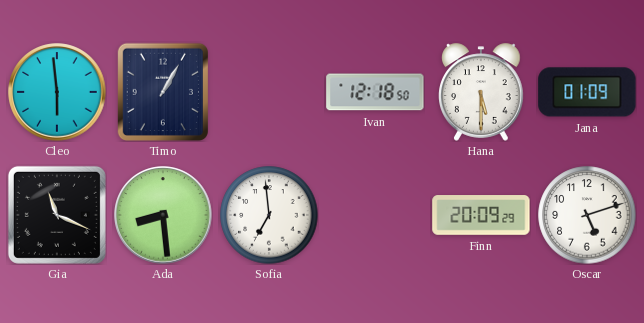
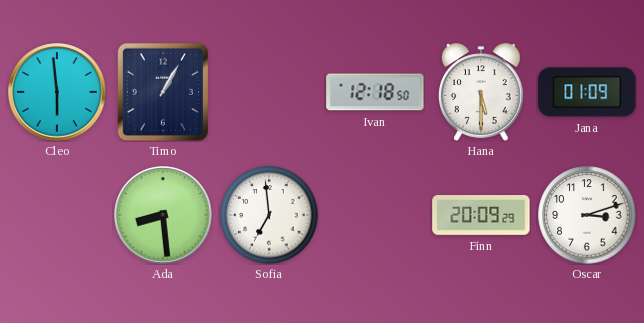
Gia: 11:19 -> none
Oscar: 5:12 -> 3:12
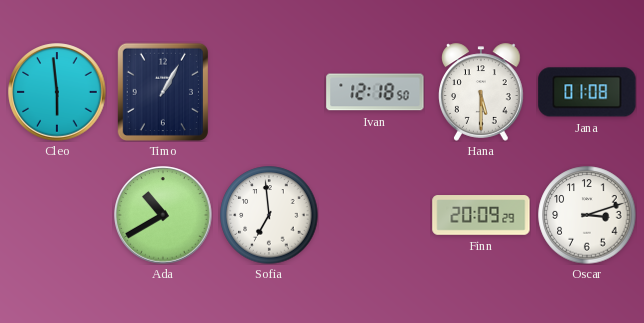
Jana: 01:09 -> 01:08
Ada: 8:29 -> 10:40
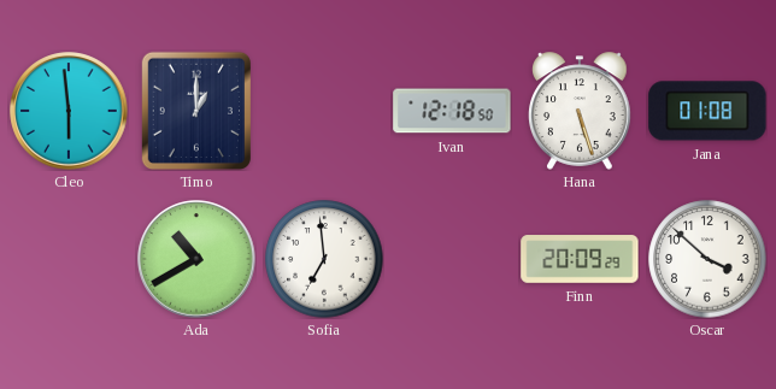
Timo: 1:05 -> 1:00
Hana: 5:30 -> 5:27
Oscar: 3:12 -> 3:52
